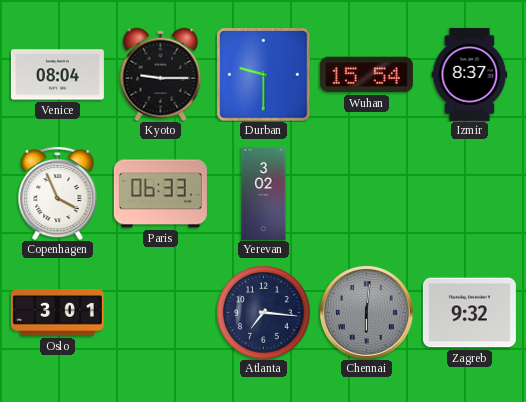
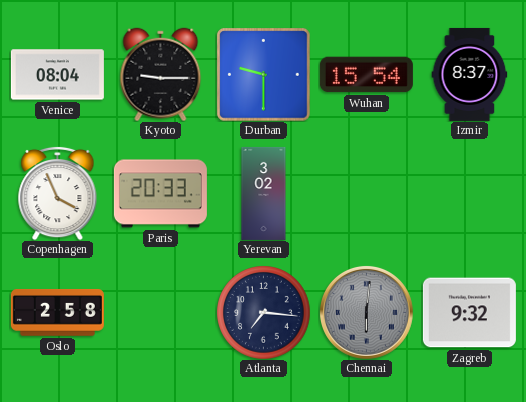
Paris: 06:33 -> 20:33
Oslo: 3:01 -> 2:58
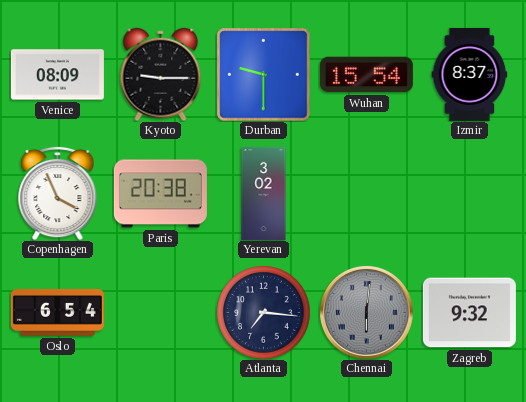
Venice: 08:04 -> 08:09
Paris: 20:33 -> 20:38
Oslo: 2:58 -> 6:54
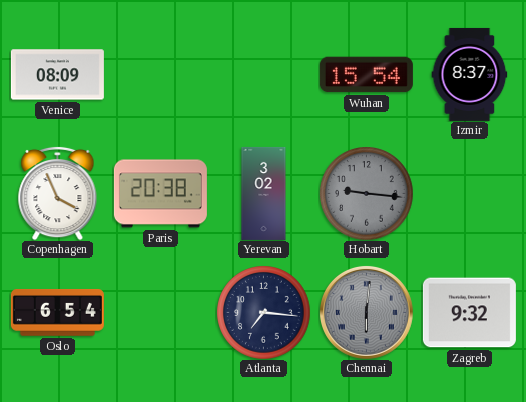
Kyoto: 9:15 -> none
Durban: 9:30 -> none
Hobart: none -> 9:16
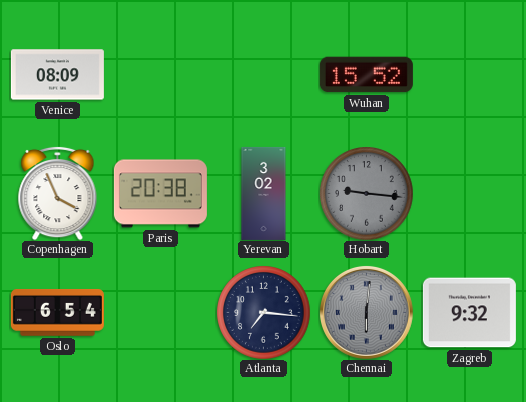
Wuhan: 15:54 -> 15:52
Izmir: 8:37 -> none
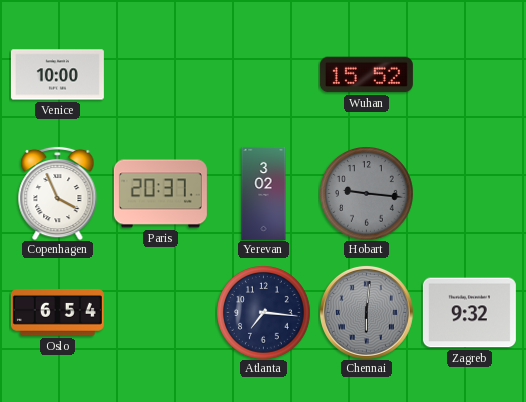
Venice: 08:09 -> 10:00
Paris: 20:38 -> 20:37
